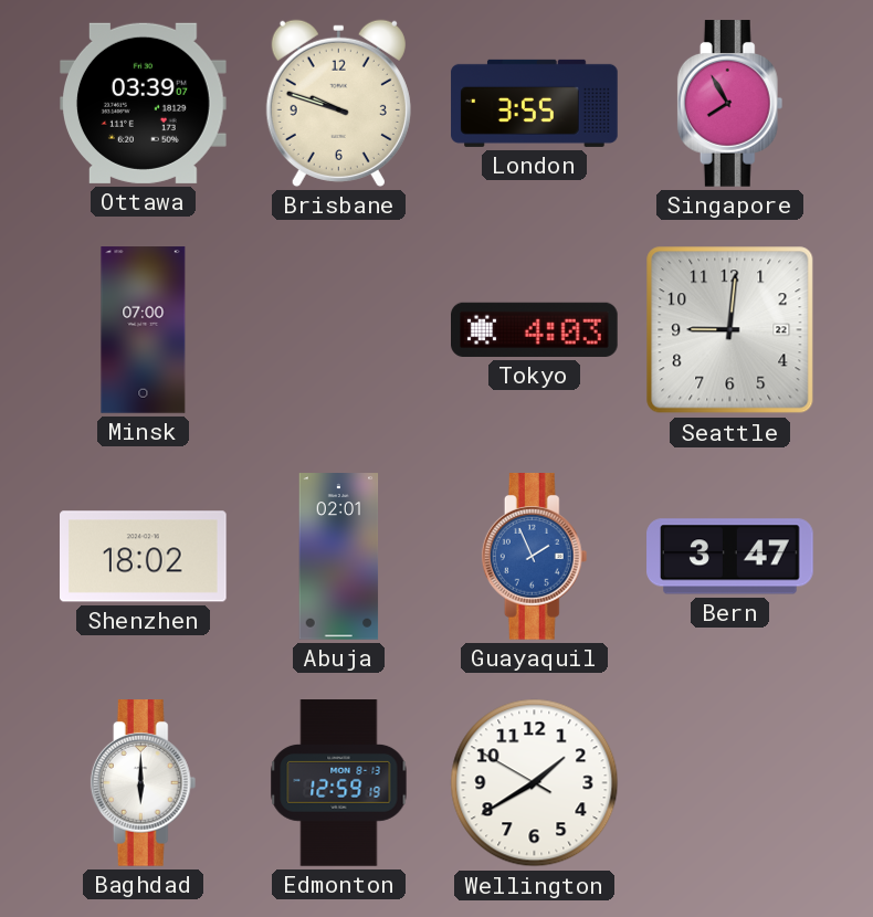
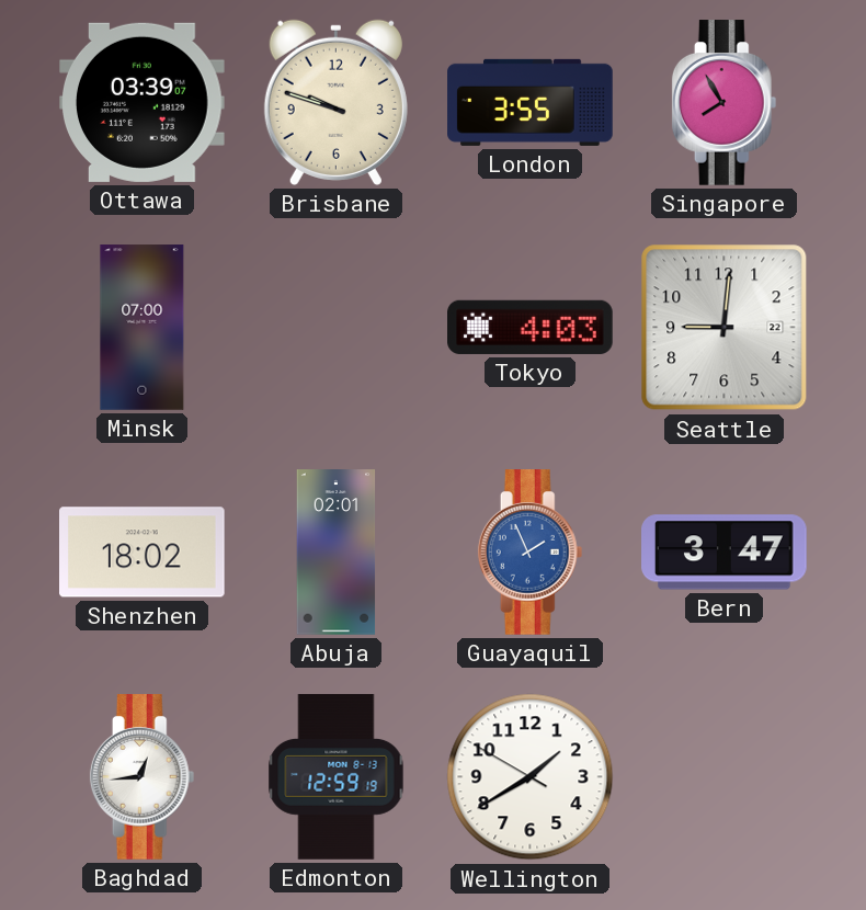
Baghdad: 6:00 -> 12:44
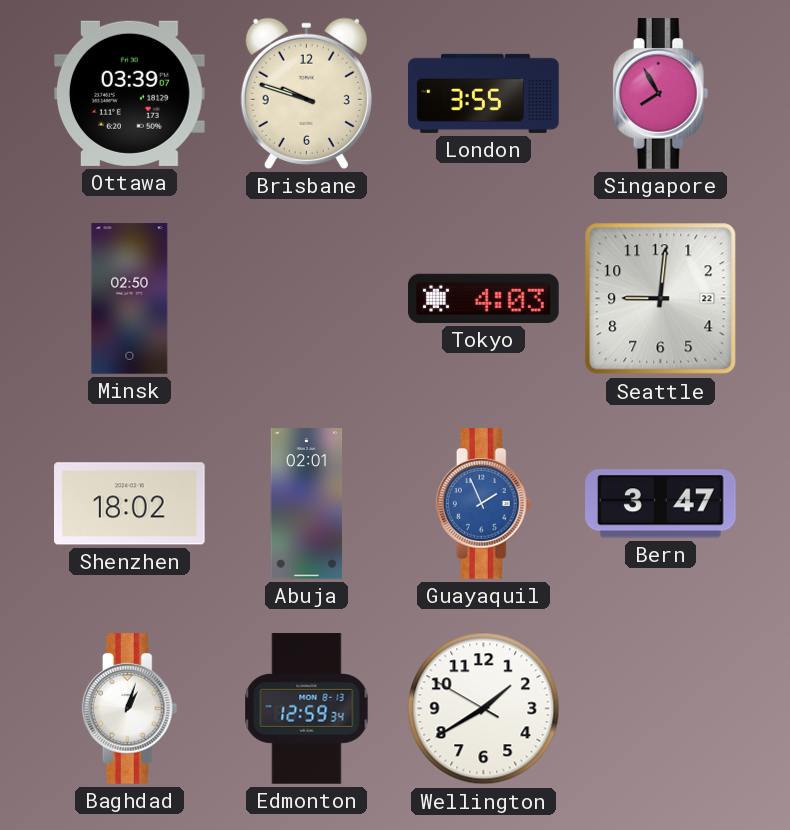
Minsk: 07:00 -> 02:50
Baghdad: 12:44 -> 1:03
Edmonton: 12:59:19 -> 12:59:34
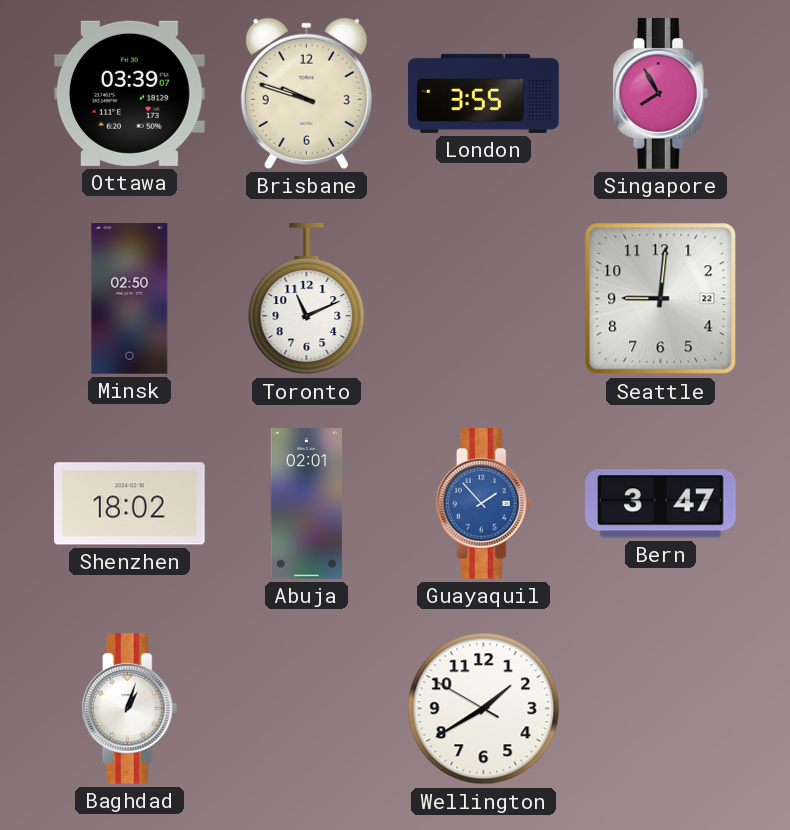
Toronto: none -> 11:11
Tokyo: 4:03 -> none
Guayaquil: 1:56 -> 1:53
Edmonton: 12:59 -> none
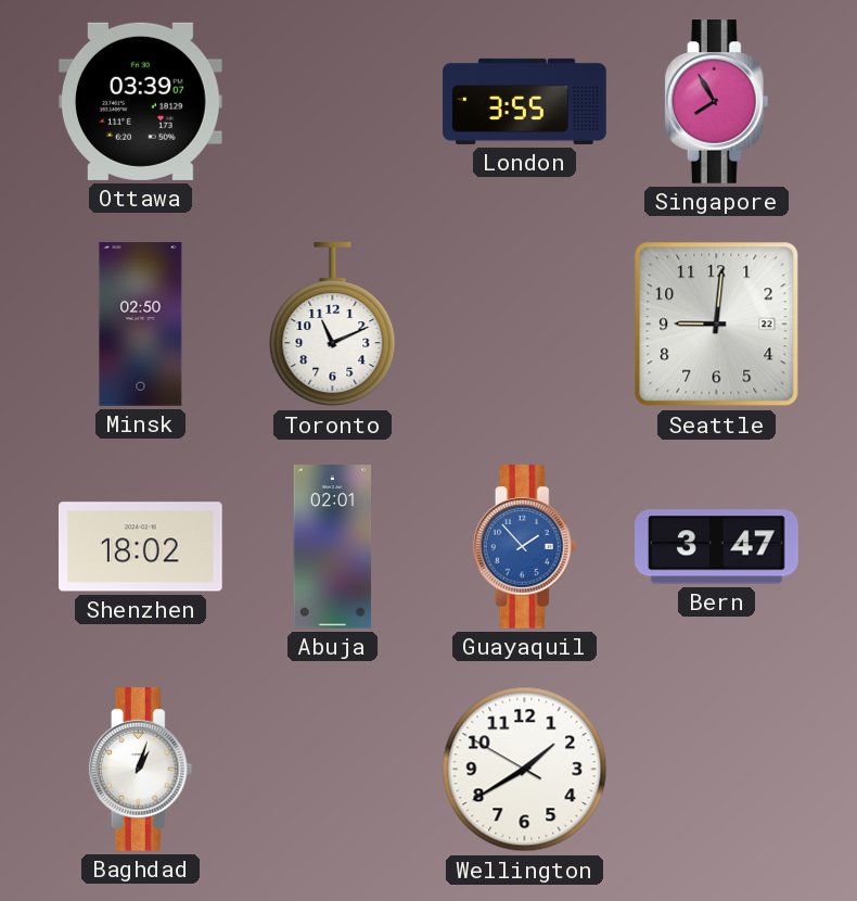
Brisbane: 9:48 -> none
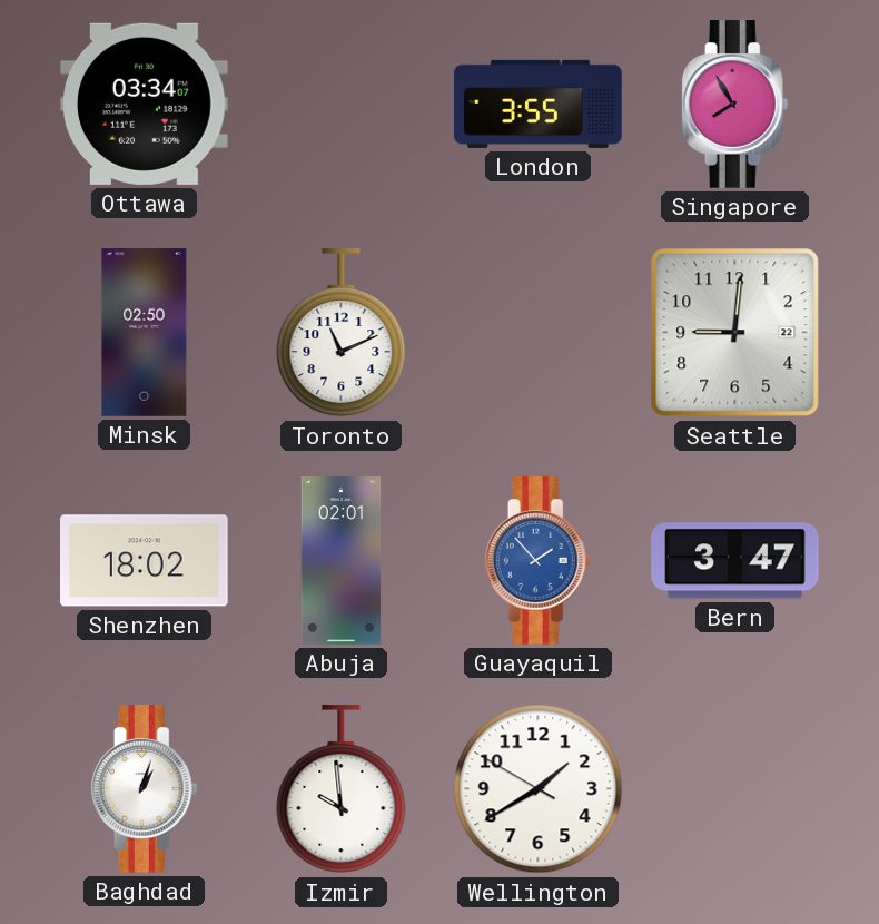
Ottawa: 03:39 -> 03:34
Izmir: none -> 9:59
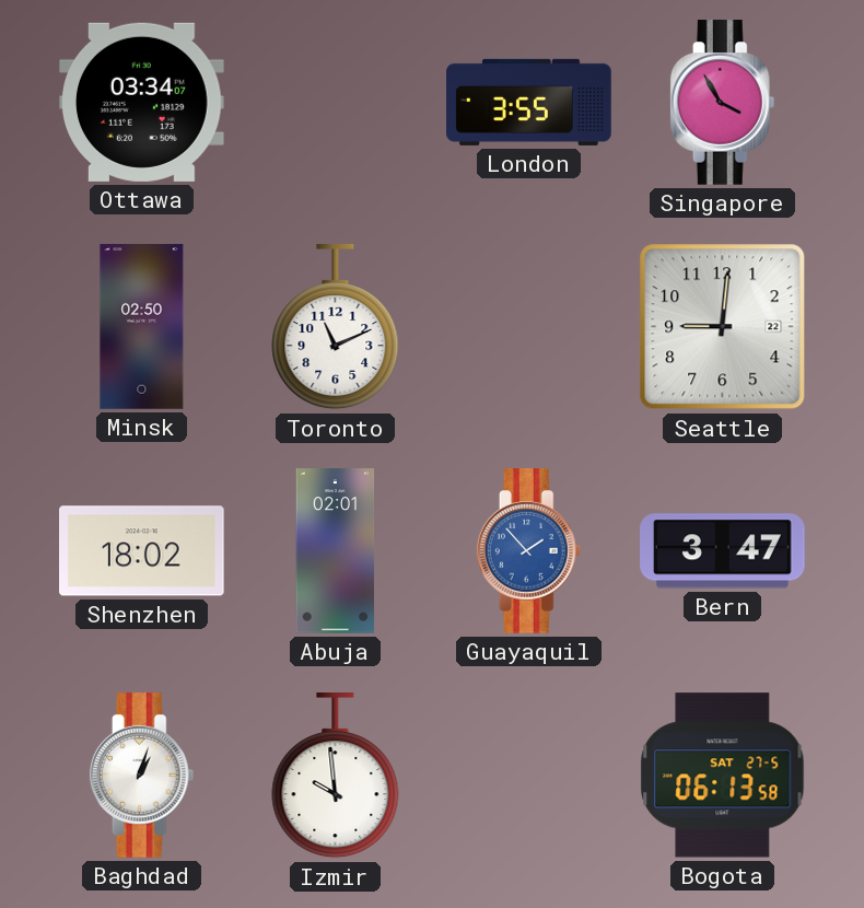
Singapore: 7:55 -> 3:55
Wellington: 1:39 -> none
Bogota: none -> 06:13
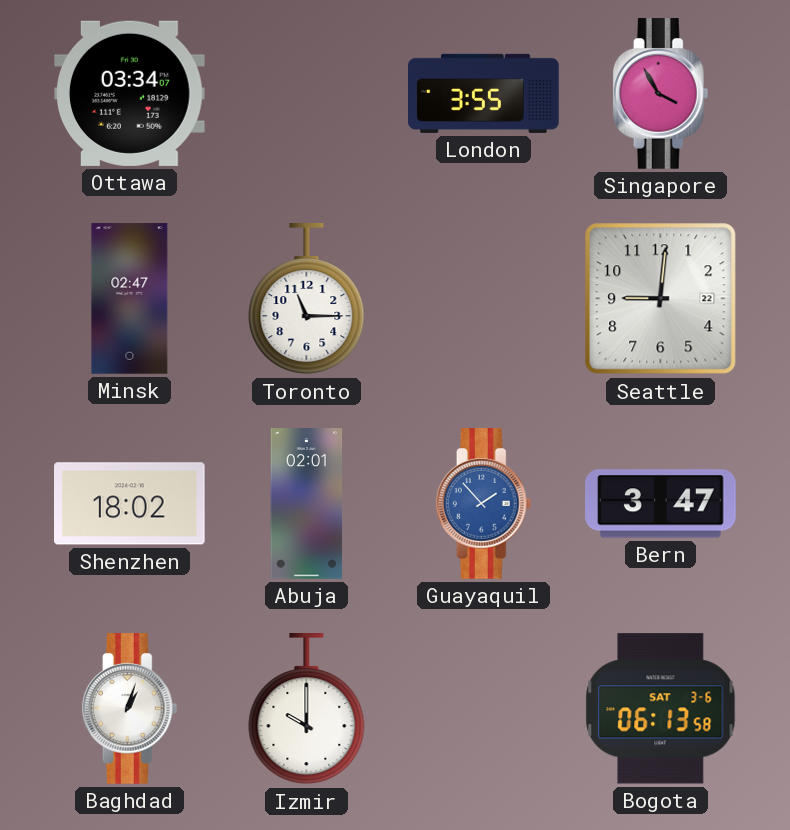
Minsk: 02:50 -> 02:47
Toronto: 11:11 -> 11:15
Izmir: 9:59 -> 10:00
Bogota date: SAT 27-5 -> SAT 3-6
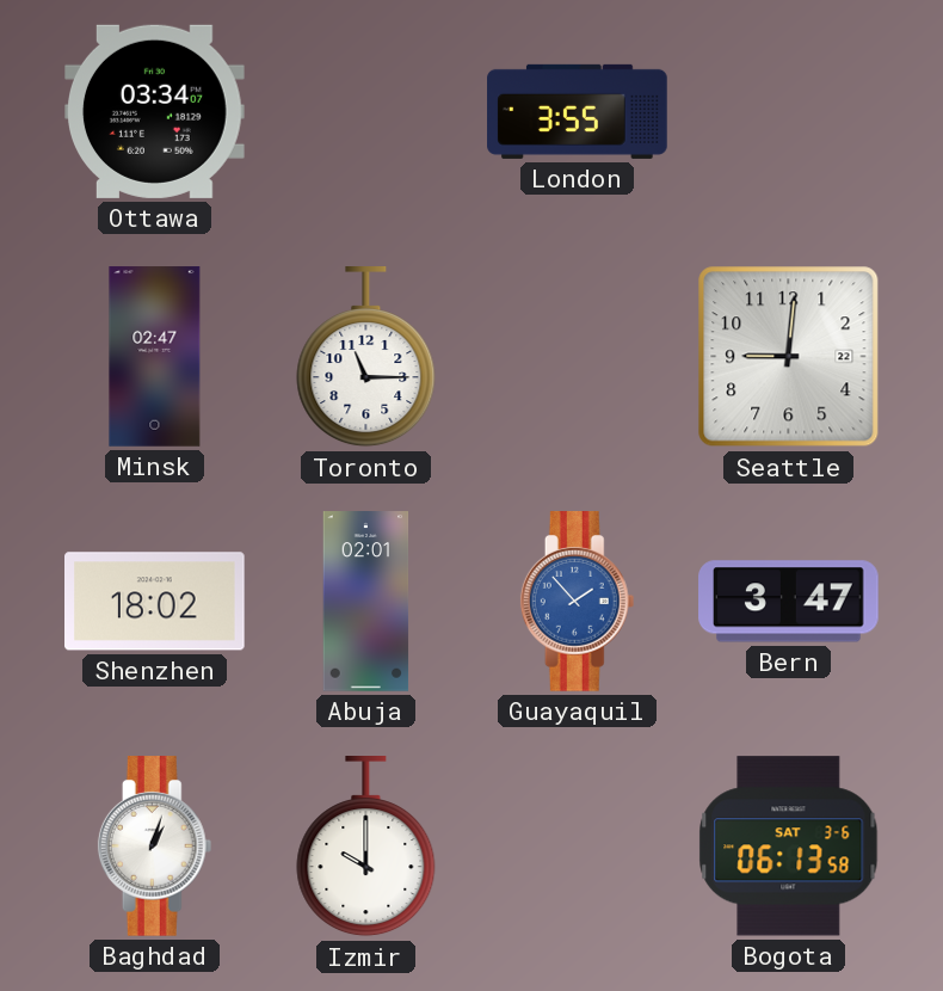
Singapore: 3:55 -> none
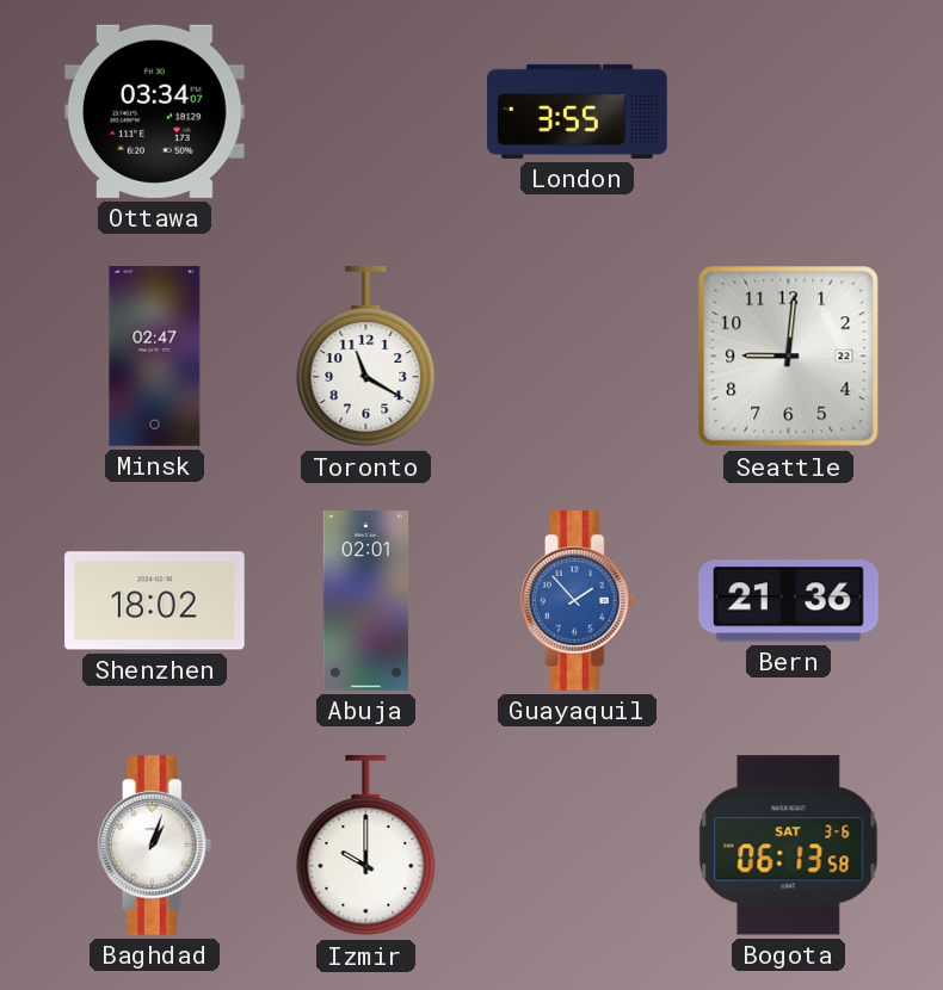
Toronto: 11:15 -> 11:20
Bern: 3:47 -> 21:36
